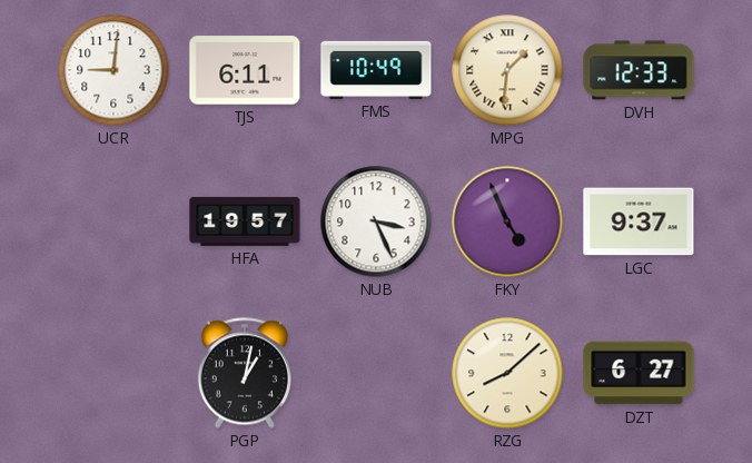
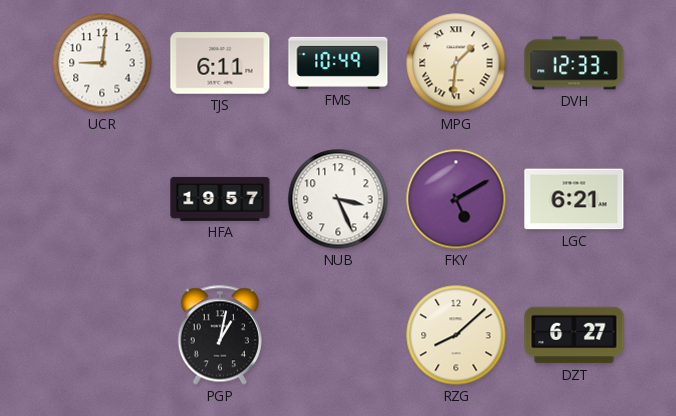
FKY: 4:56 -> 5:10
LGC: 9:37 -> 6:21
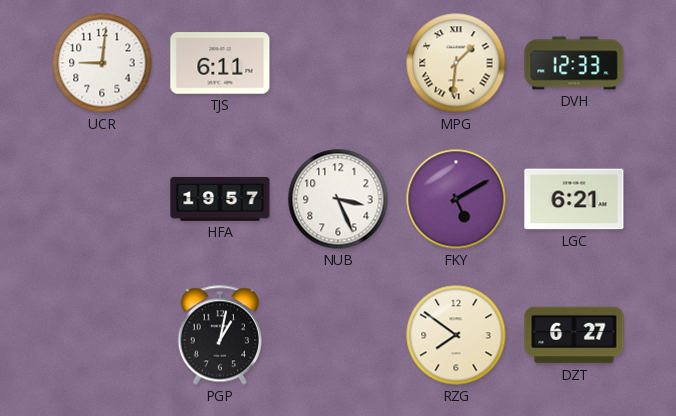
FMS: 10:49 -> none
RZG: 8:08 -> 7:51
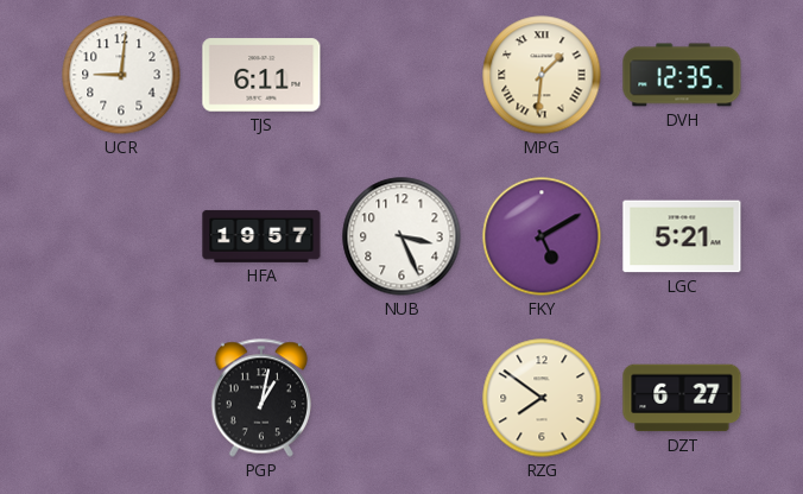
DVH: 12:33 -> 12:35
LGC: 6:21 -> 5:21
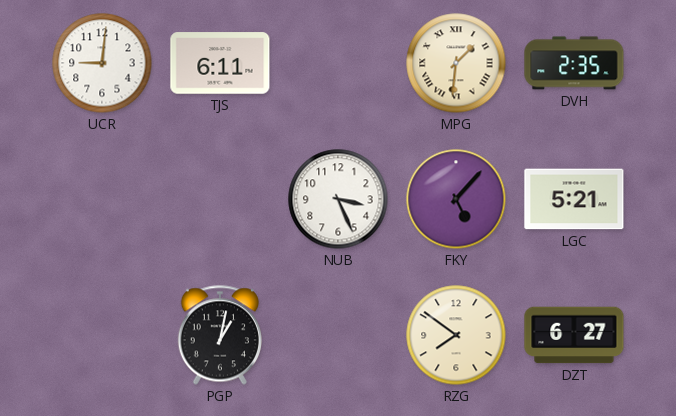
DVH: 12:35 -> 2:35
HFA: 19:57 -> none
FKY: 5:10 -> 5:07
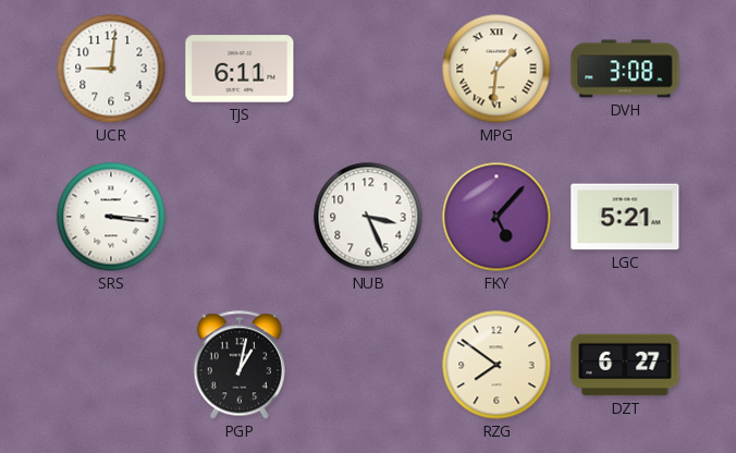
DVH: 2:35 -> 3:08
SRS: none -> 3:16
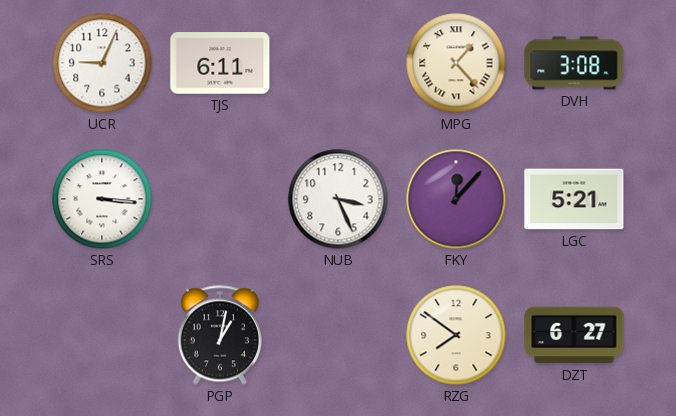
UCR: 9:01 -> 9:04
MPG: 1:31 -> 1:23
FKY: 5:07 -> 12:07
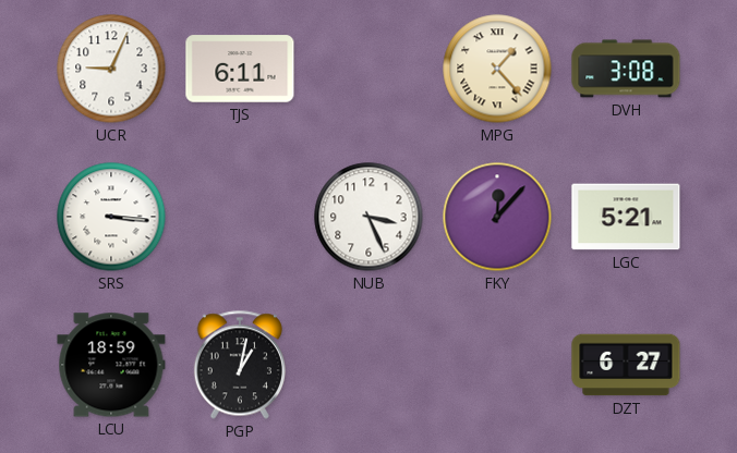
LCU: none -> 18:59
RZG: 7:51 -> none
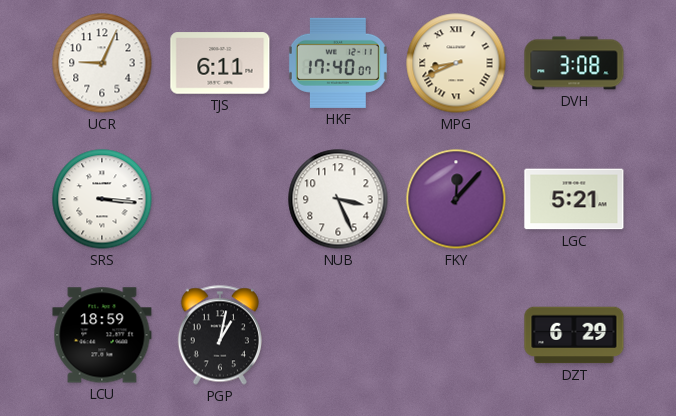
HKF: none -> 17:40
MPG: 1:23 -> 8:41
DZT: 6:27 -> 6:29
